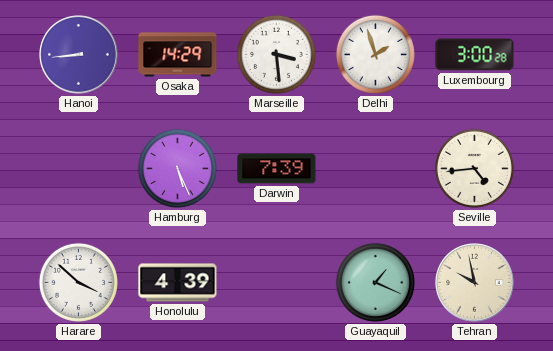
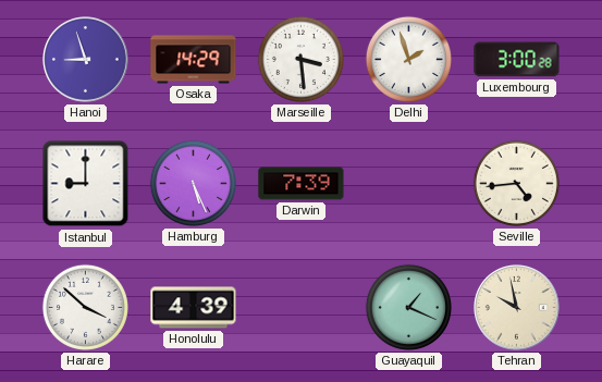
Hanoi: 8:44 -> 8:57
Istanbul: none -> 9:00
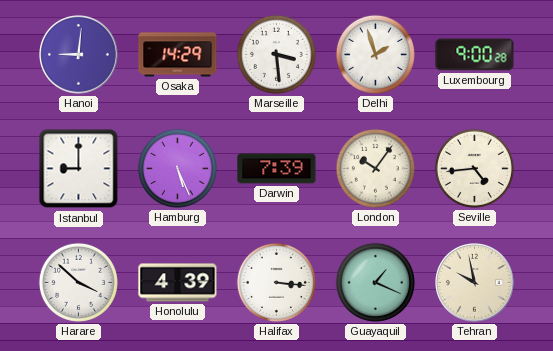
Hanoi: 8:57 -> 9:01
Luxembourg: 3:00 -> 9:00
London: none -> 10:06
Halifax: none -> 3:16
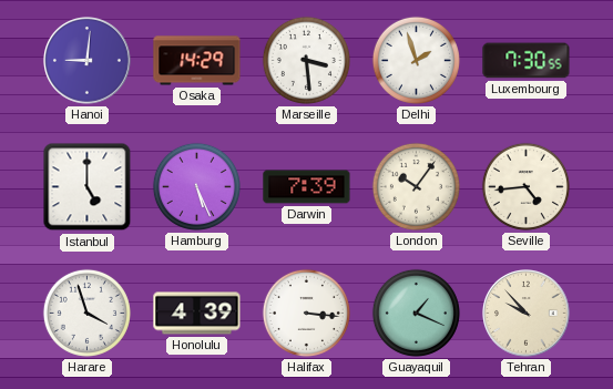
Luxembourg: 9:00 -> 7:30
Istanbul: 9:00 -> 5:00
Harare: 3:52 -> 3:57
Tehran: 9:58 -> 9:53
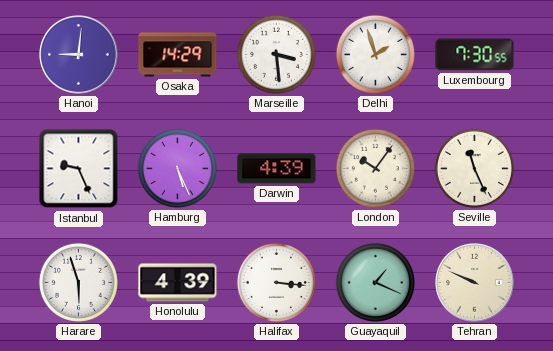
Istanbul: 5:00 -> 9:26
Darwin: 7:39 -> 4:39
Seville: 4:44 -> 11:26
Harare: 3:57 -> 5:57
Tehran: 9:53 -> 9:49
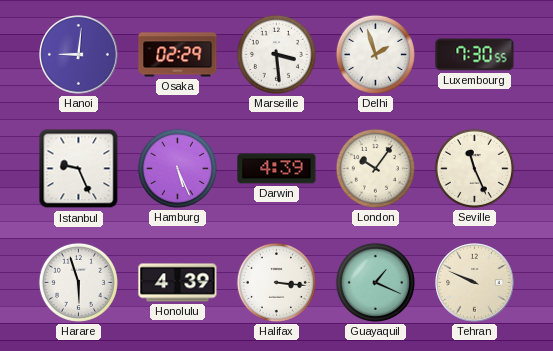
Osaka: 14:29 -> 02:29
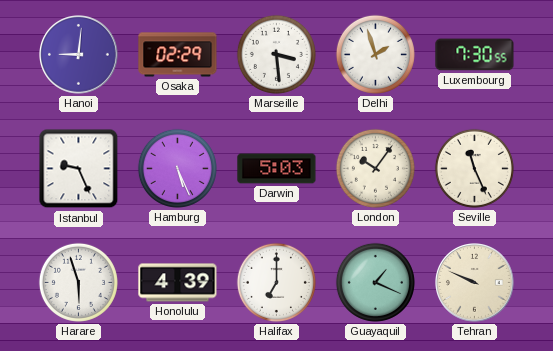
Darwin: 4:39 -> 5:03
Halifax: 3:16 -> 7:00
